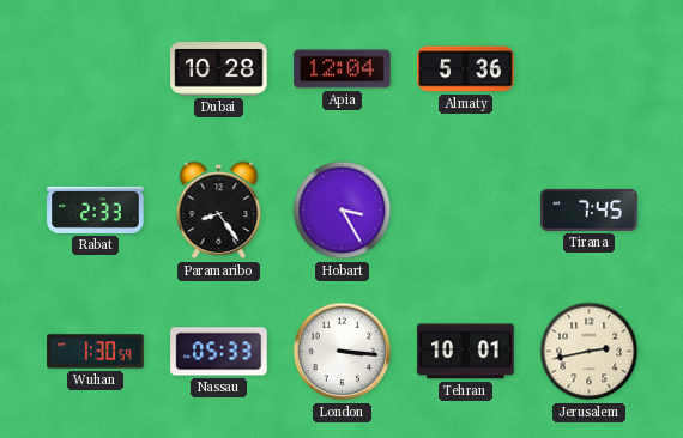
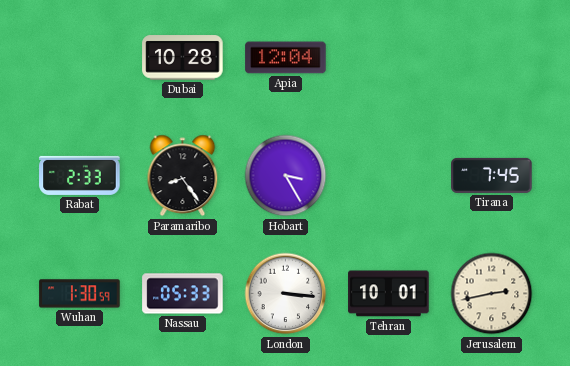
Almaty: 5:36 -> none
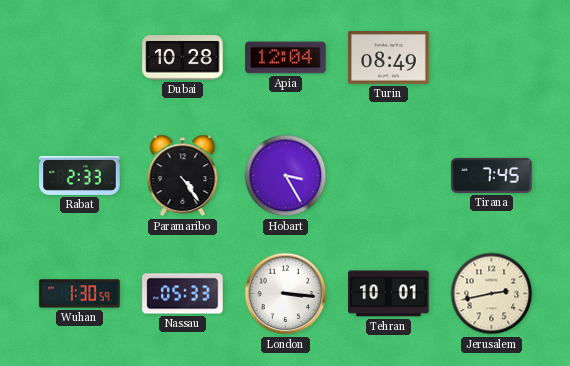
Turin: none -> 08:49
Paramaribo: 8:24 -> 4:24
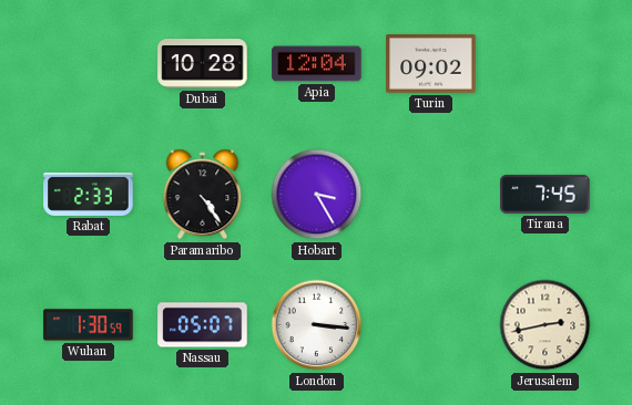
Turin: 08:49 -> 09:02
Nassau: 05:33 -> 05:07
Tehran: 10:01 -> none
